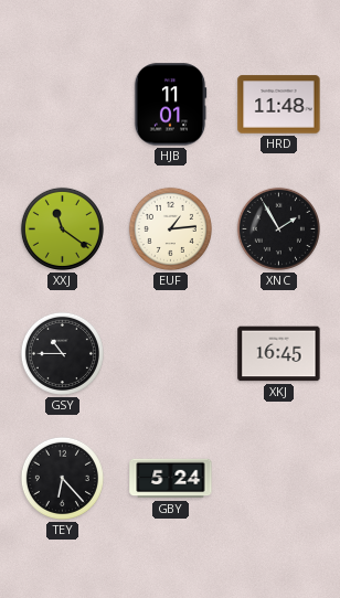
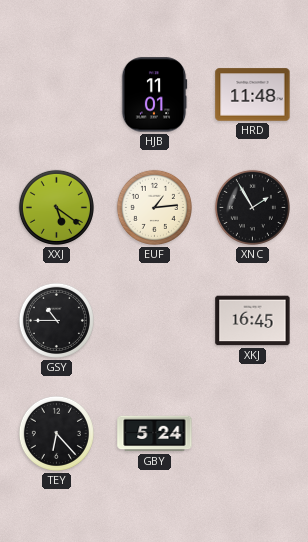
XXJ: 11:21 -> 5:21
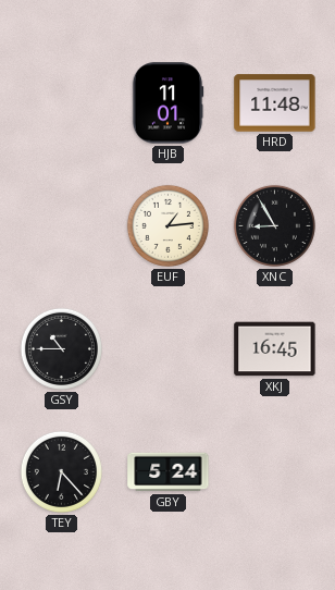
XXJ: 5:21 -> none
XNC: 1:55 -> 8:55
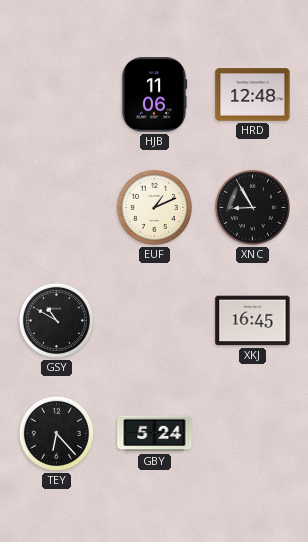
HJB: 11:01 -> 11:06
HRD: 11:48 -> 12:48
EUF: 1:14 -> 1:11
GSY: 10:45 -> 10:50
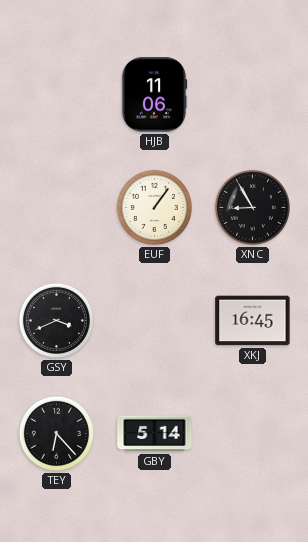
HRD: 12:48 -> none
EUF: 1:11 -> 1:06
GSY: 10:50 -> 3:41
GBY: 5:24 -> 5:14
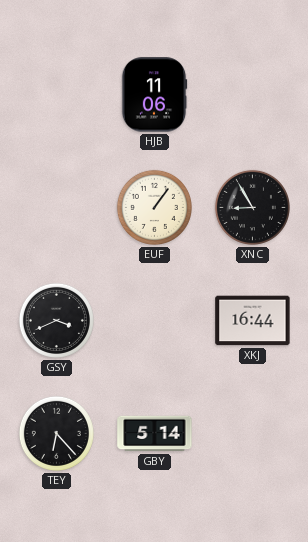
XKJ: 16:45 -> 16:44
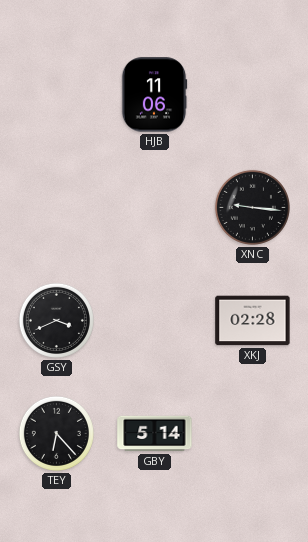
EUF: 1:06 -> none
XNC: 8:55 -> 9:16
XKJ: 16:44 -> 02:28
